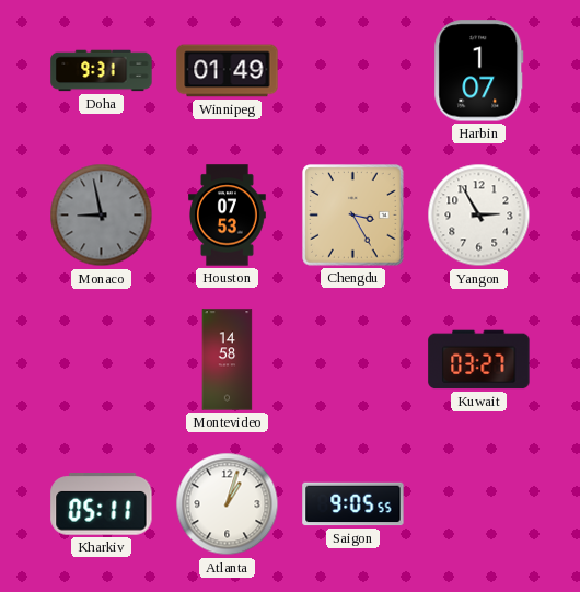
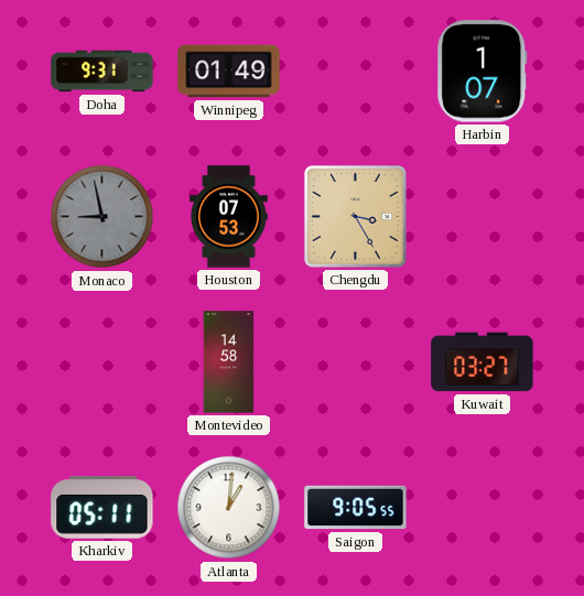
Yangon: 2:55 -> none
Atlanta: 1:03 -> 1:01
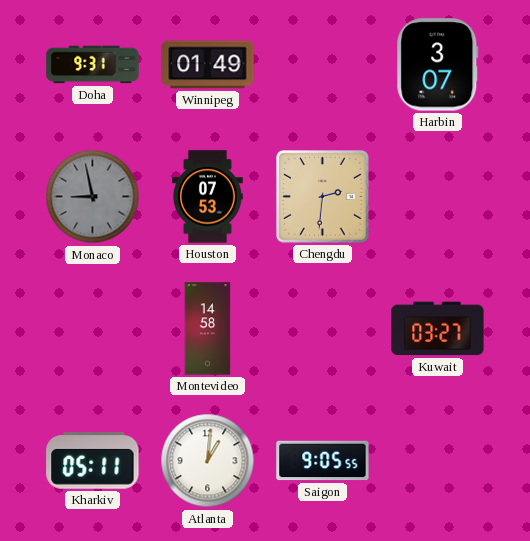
Harbin: 1:07 -> 3:07
Chengdu: 3:25 -> 2:31
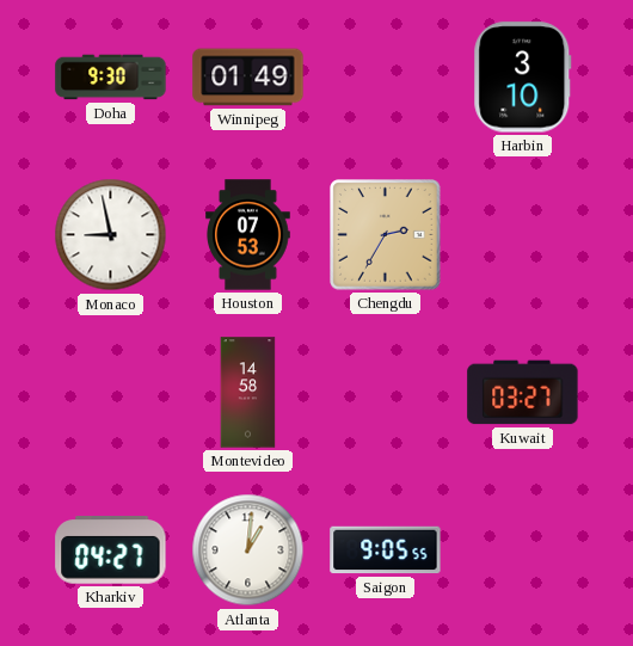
Doha: 9:31 -> 9:30
Harbin: 3:07 -> 3:10
Monaco dial: grey -> white
Chengdu: 2:31 -> 2:35
Kharkiv: 05:11 -> 04:27
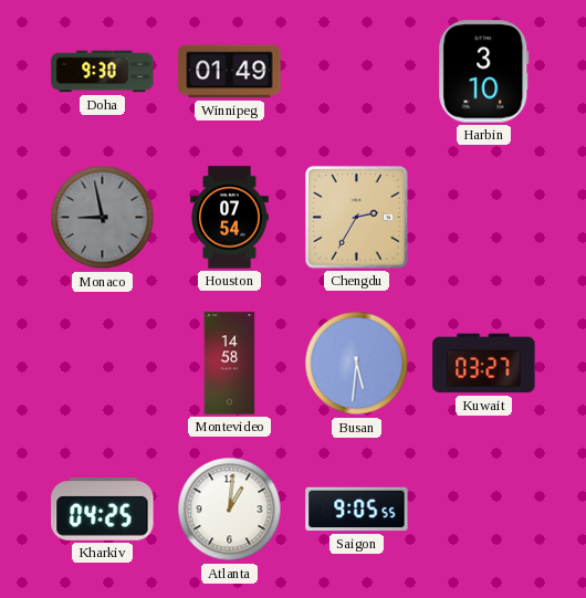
Monaco dial: white -> grey
Houston: 07:53 -> 07:54
Busan: none -> 5:31
Kharkiv: 04:27 -> 04:25
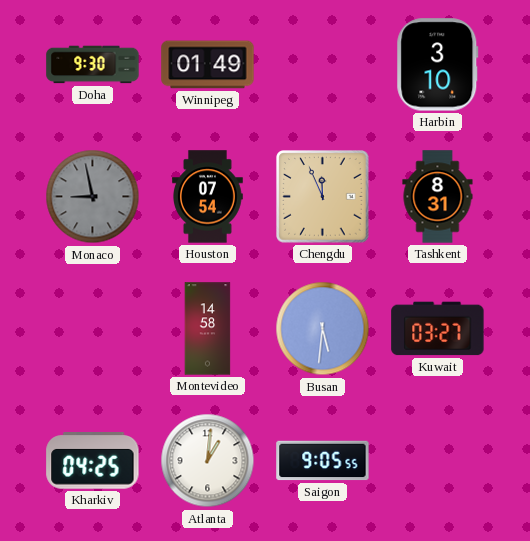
Chengdu: 2:35 -> 11:56
Tashkent: none -> 8:31
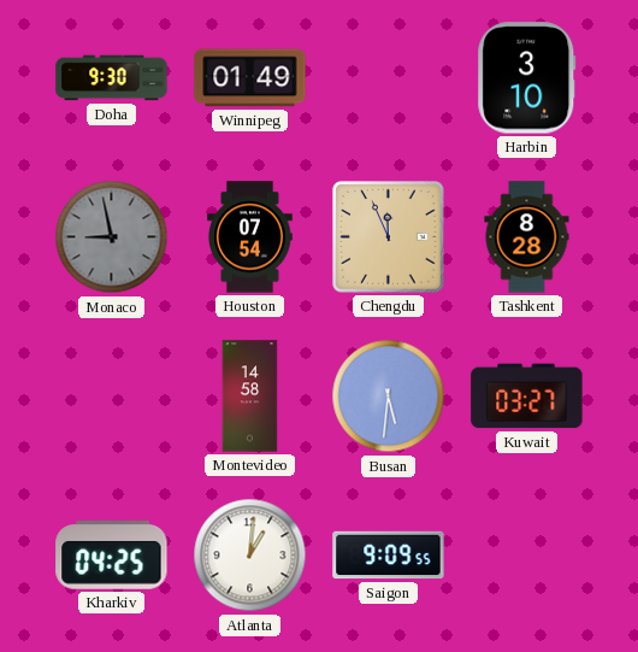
Tashkent: 8:31 -> 8:28
Saigon: 9:05 -> 9:09
